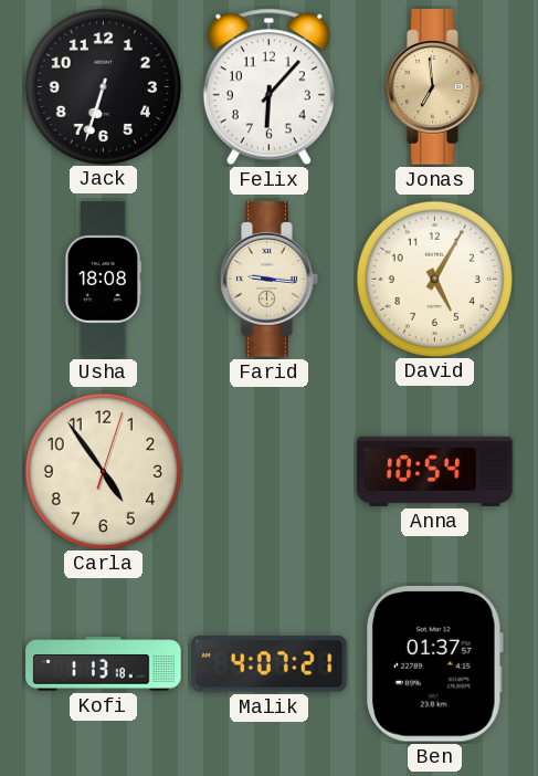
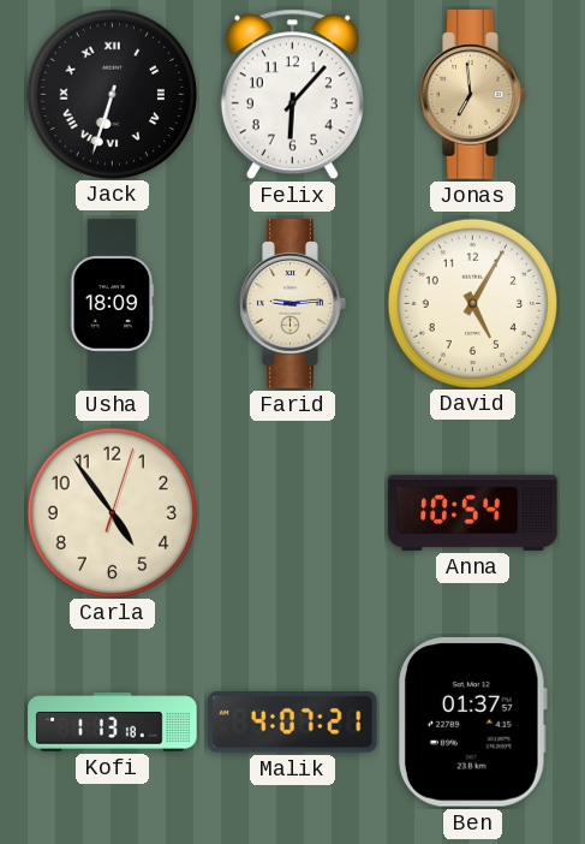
Jack numerals: Arabic -> Roman
Usha: 18:08 -> 18:09
Farid: 9:16 -> 9:14
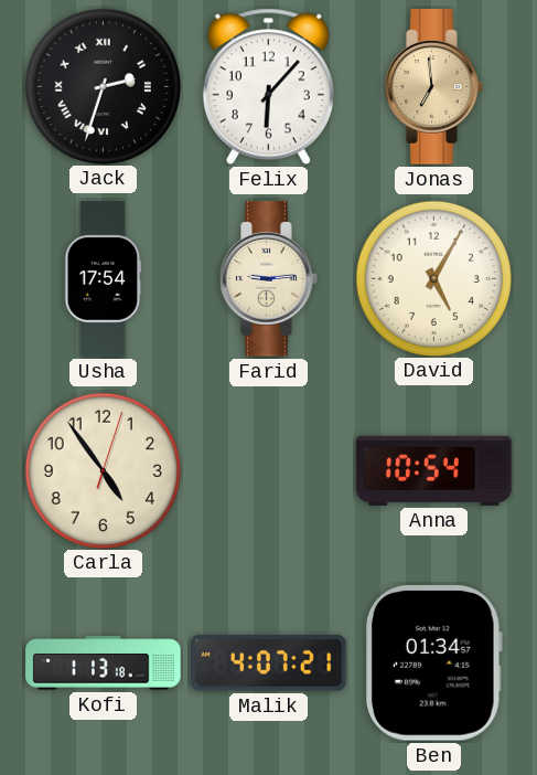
Jack: 6:33 -> 2:33
Usha: 18:09 -> 17:54
Ben: 01:37 -> 01:34
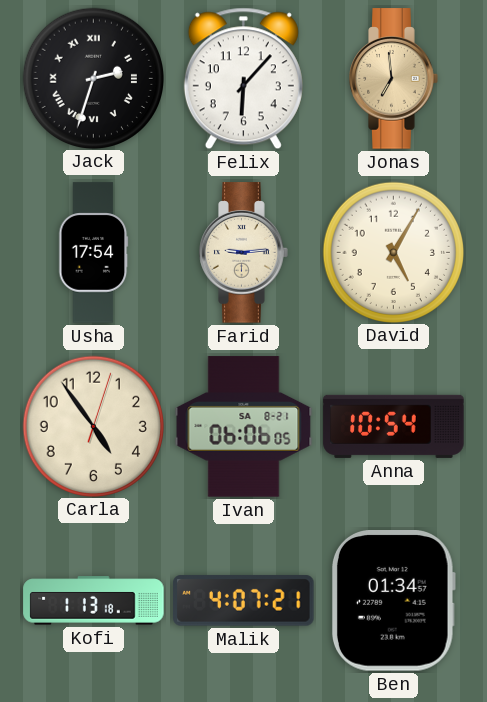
Ivan: none -> 06:06
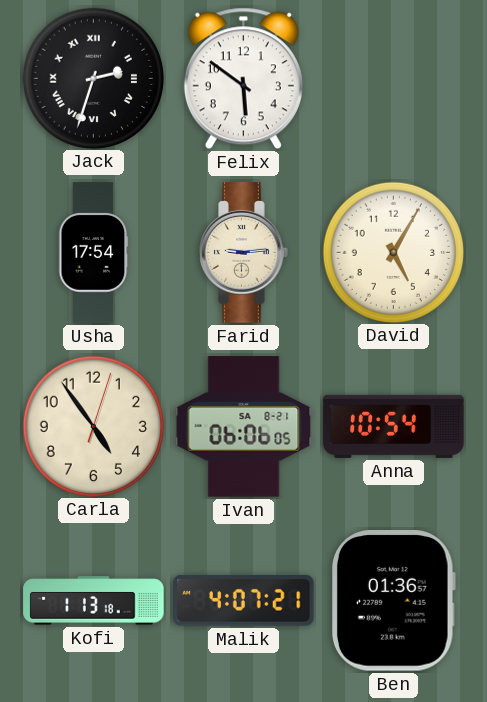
Felix: 6:07 -> 5:51
Jonas: 6:59 -> none
Ben: 01:34 -> 01:36
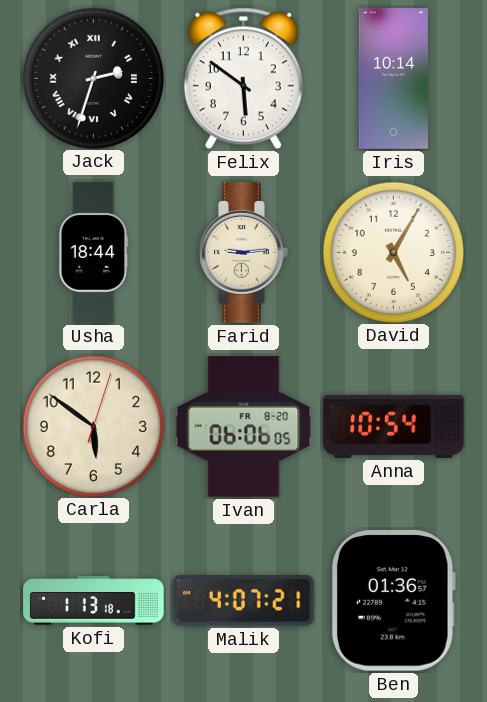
Iris: none -> 10:14
Usha: 17:54 -> 18:44
Carla: 4:54 -> 5:51
Ivan date: SA 8-21 -> FR 8-20
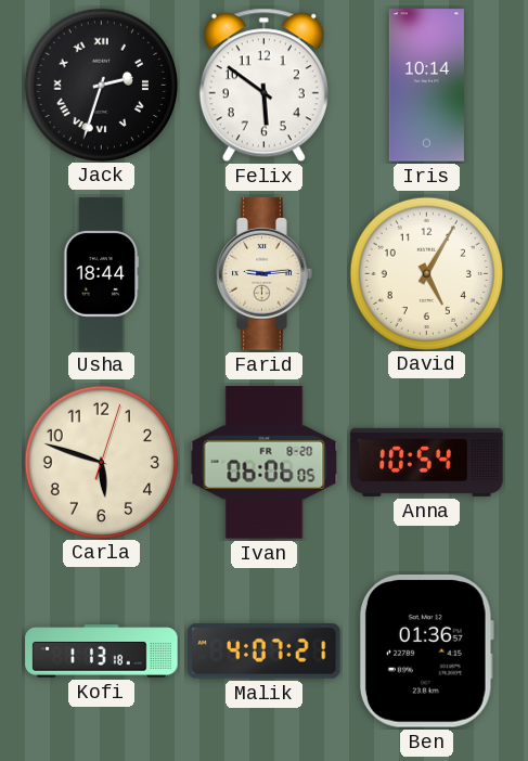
Carla: 5:51 -> 5:48
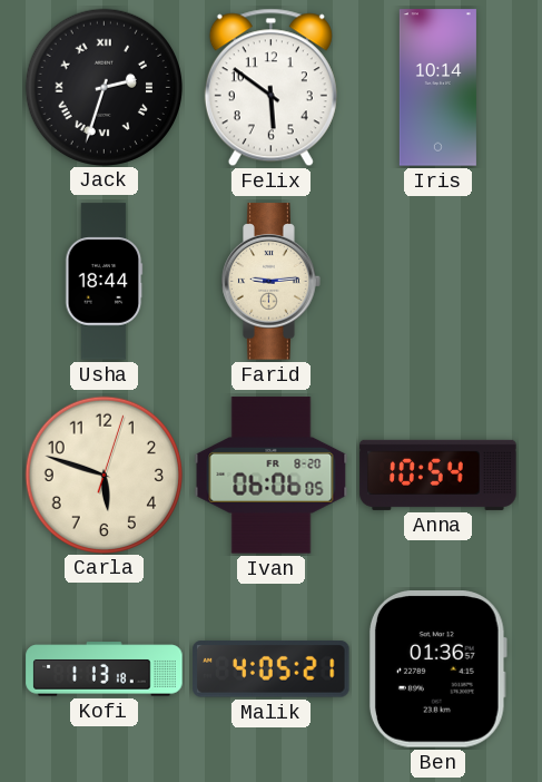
David: 5:05 -> none
Malik: 4:07 -> 4:05
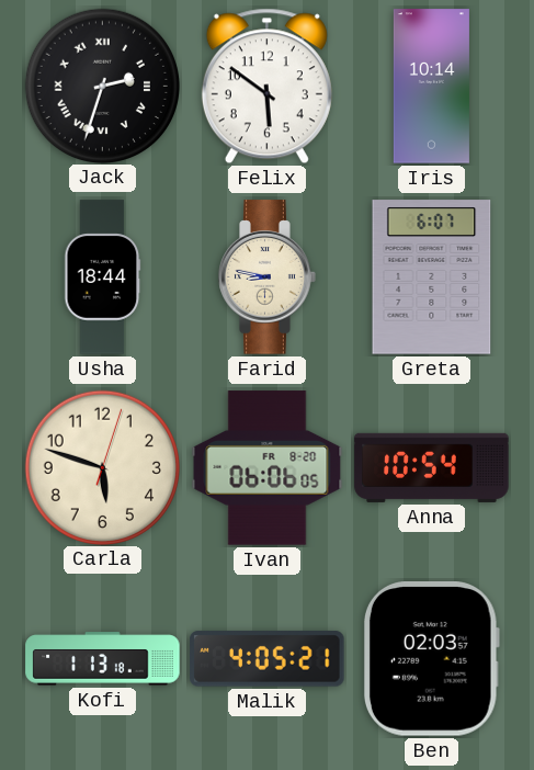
Farid: 9:14 -> 8:47
Greta: none -> 6:07
Ben: 01:36 -> 02:03
